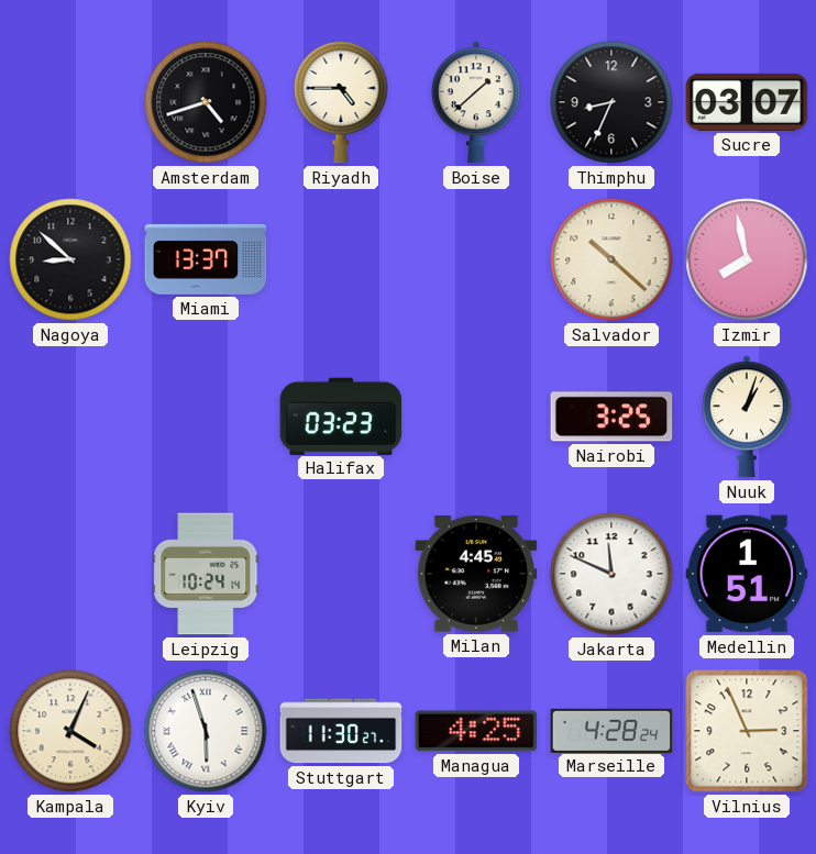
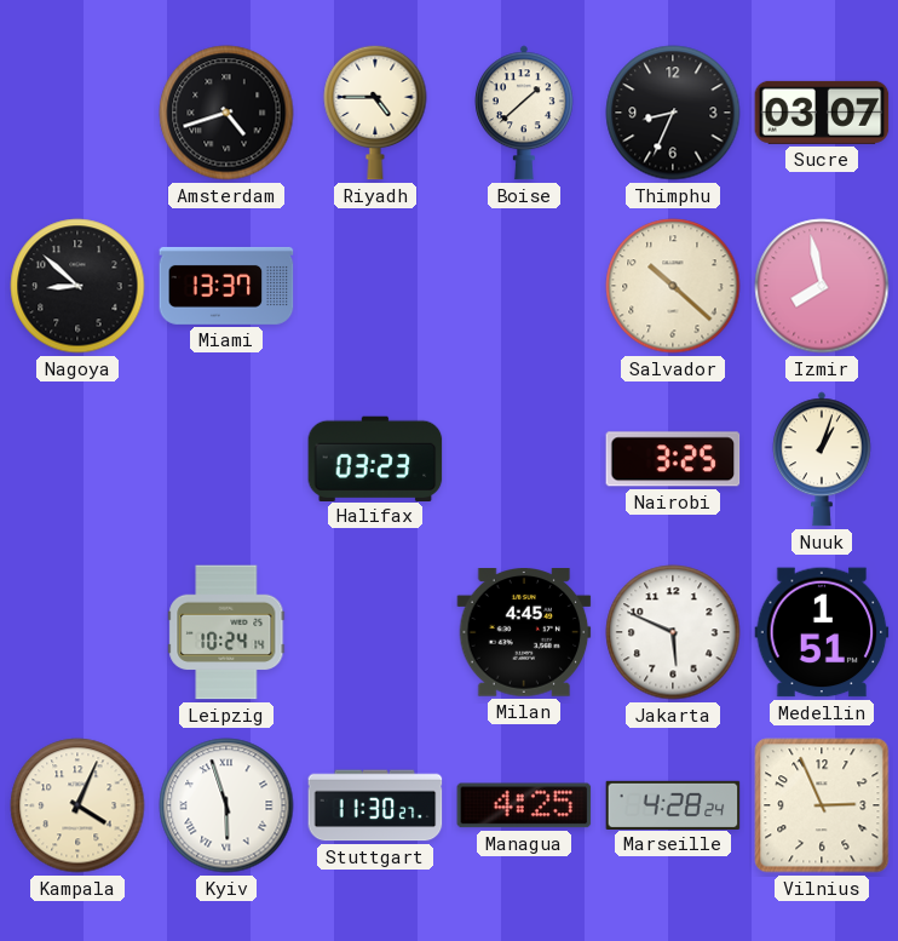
Jakarta: 11:49 -> 5:49
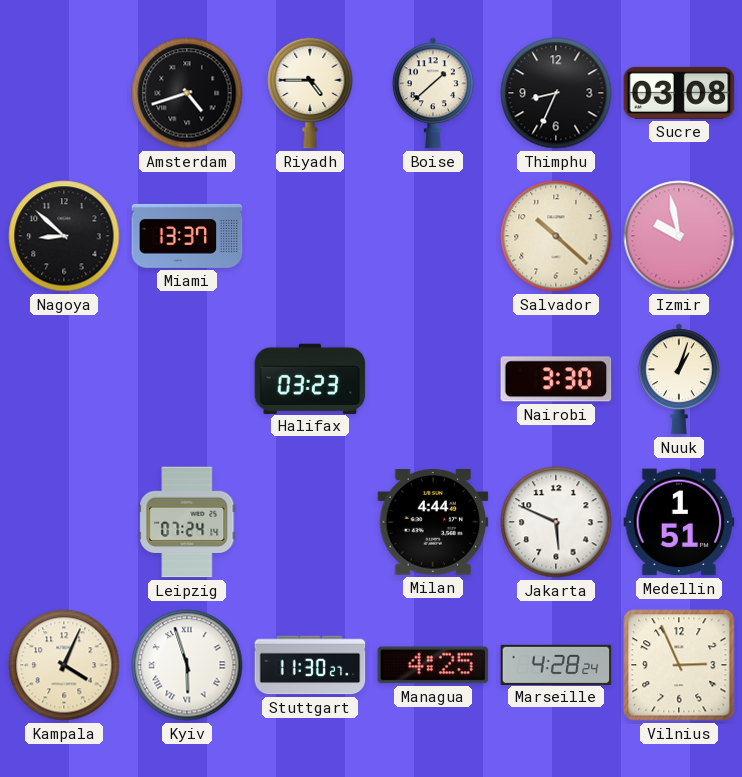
Sucre: 03:07 -> 03:08
Izmir: 7:58 -> 9:58
Nairobi: 3:25 -> 3:30
Leipzig: 10:24 -> 07:24
Milan: 4:45 -> 4:44
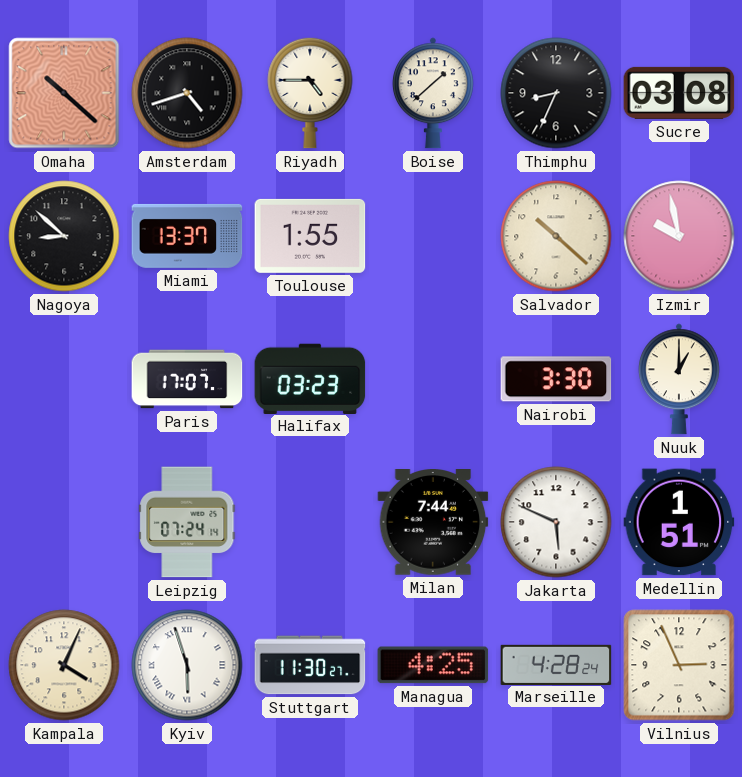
Omaha: none -> 10:22
Toulouse: none -> 1:55
Paris: none -> 17:07
Nuuk: 1:03 -> 1:00
Milan: 4:44 -> 7:44
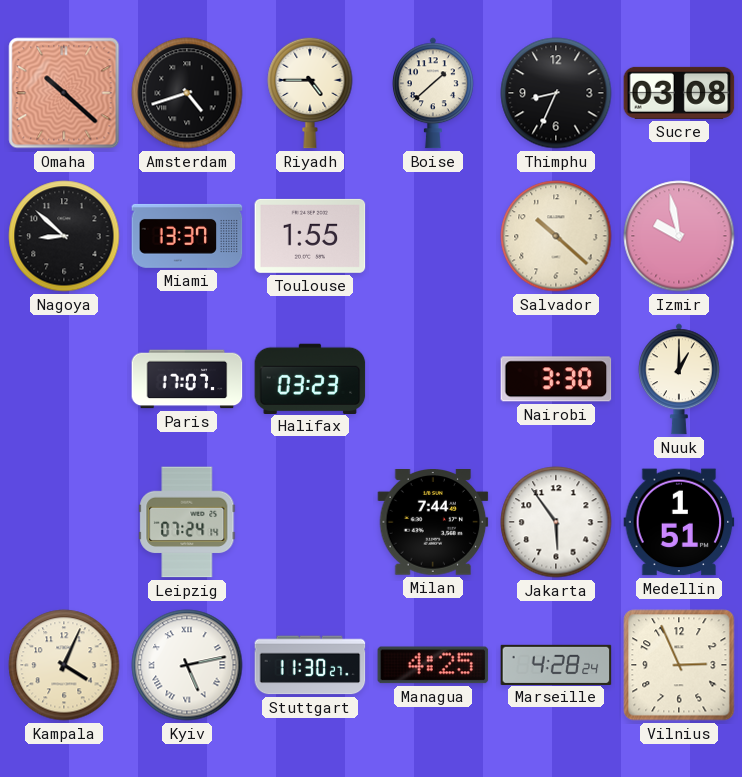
Jakarta: 5:49 -> 5:54
Kyiv: 5:57 -> 5:13
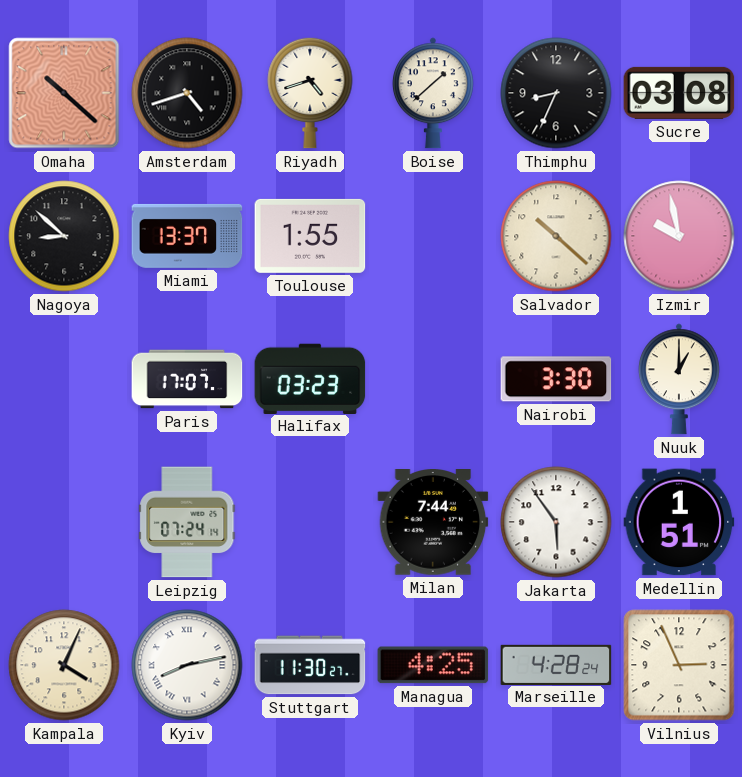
Riyadh: 4:45 -> 4:42
Kyiv: 5:13 -> 8:13
